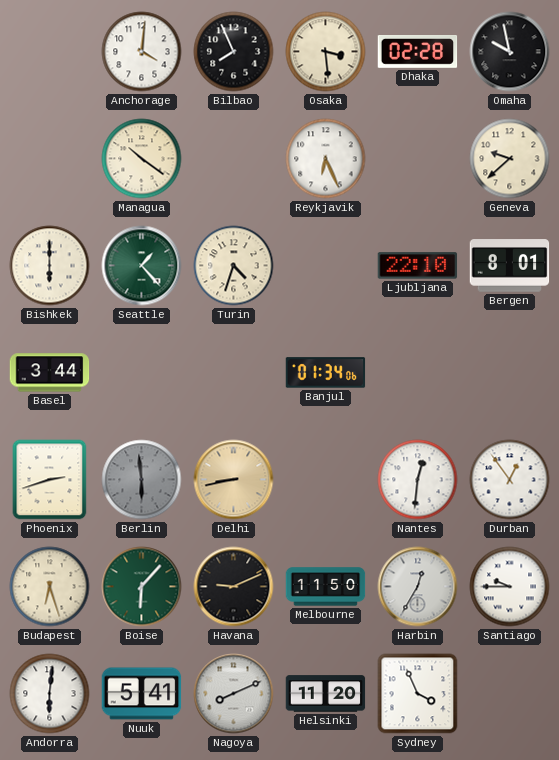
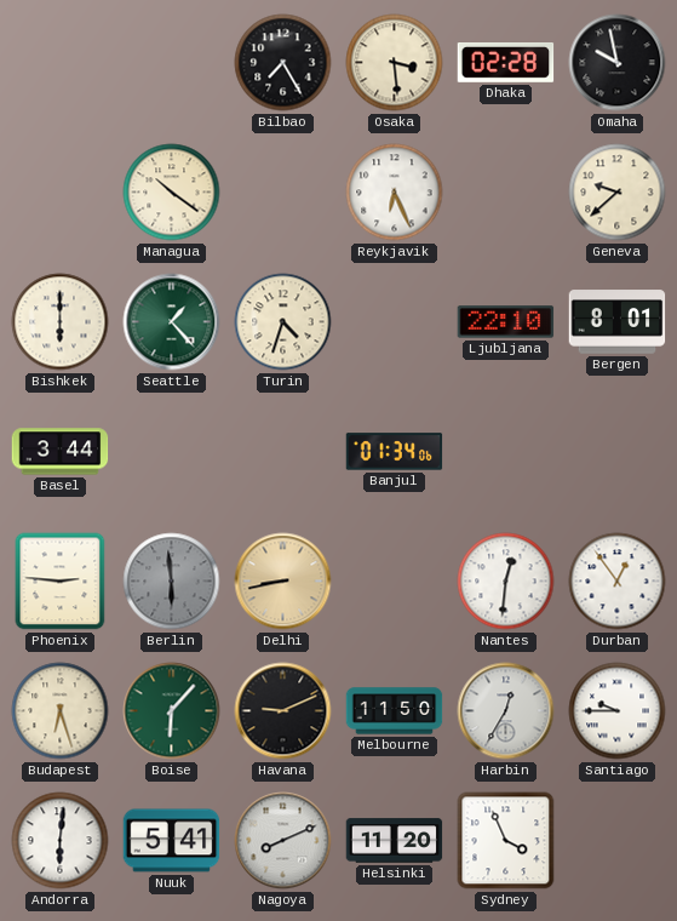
Anchorage: 4:01 -> none
Bilbao: 7:56 -> 7:25
Phoenix: 2:42 -> 2:46
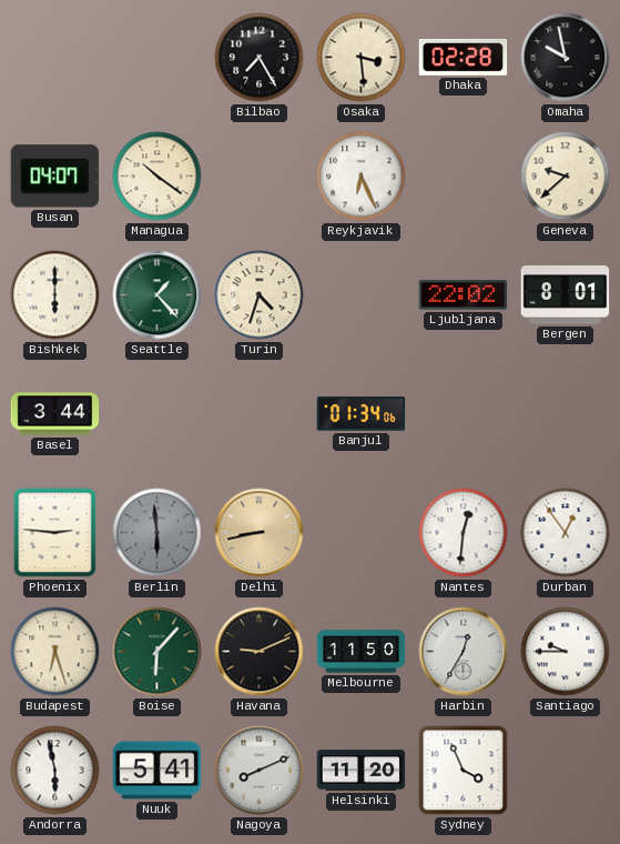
Busan: none -> 04:07
Ljubljana: 22:10 -> 22:02
Andorra: 6:01 -> 5:58
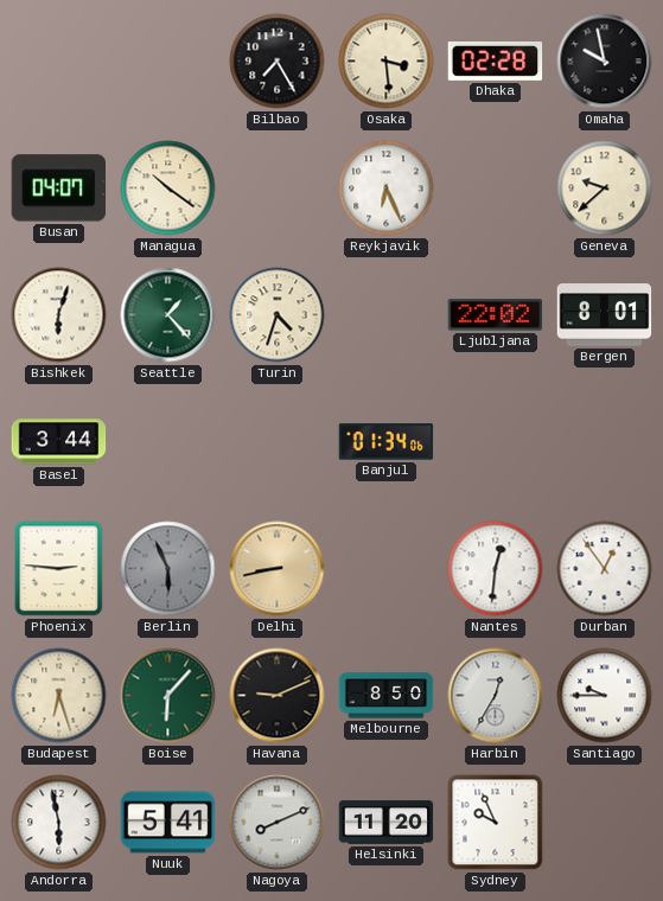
Bishkek: 6:00 -> 6:03
Berlin: 5:59 -> 5:56
Melbourne: 11:50 -> 8:50
Sydney: 3:56 -> 9:56
